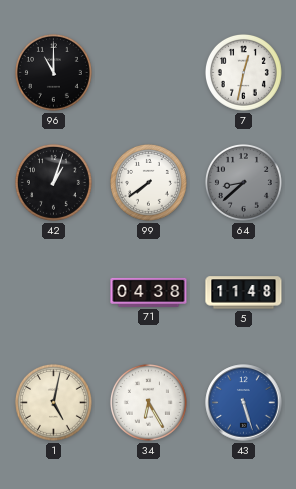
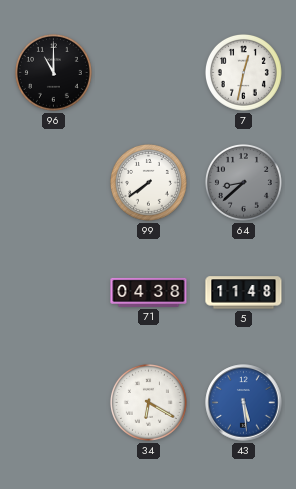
42: 1:03 -> none
1: 5:02 -> none
34: 6:25 -> 6:20
43: 5:27 -> 5:29
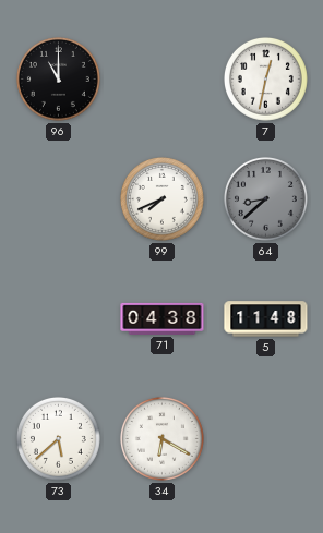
99: 7:39 -> 7:41
73: none -> 5:38
43: 5:29 -> none
